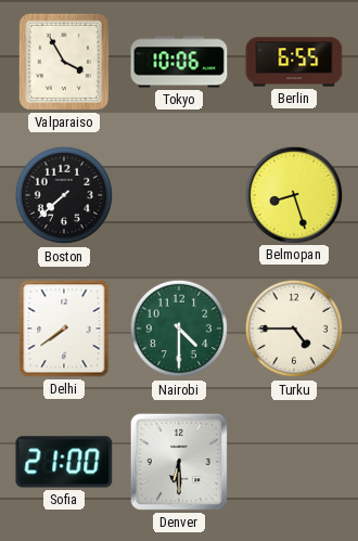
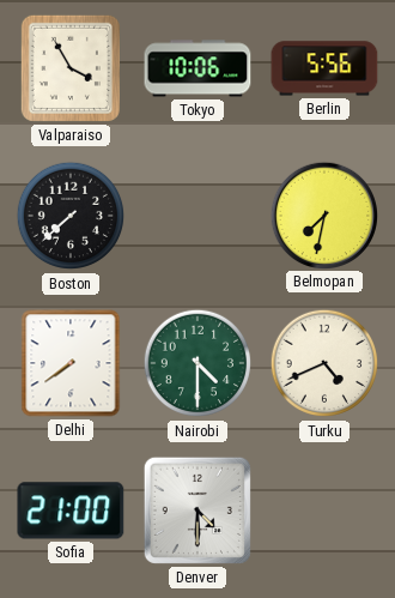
Berlin: 6:55 -> 5:56
Belmopan: 8:27 -> 7:32
Turku: 4:45 -> 4:41
Denver: 6:30 -> 4:30
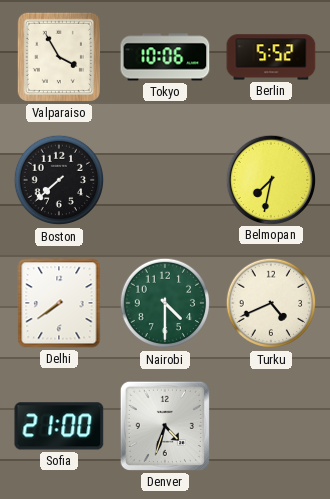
Berlin: 5:56 -> 5:52
Denver: 4:30 -> 4:33
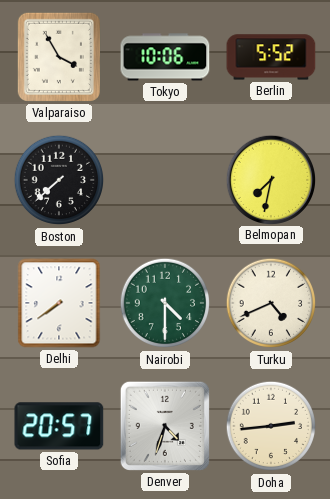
Sofia: 21:00 -> 20:57
Doha: none -> 2:44
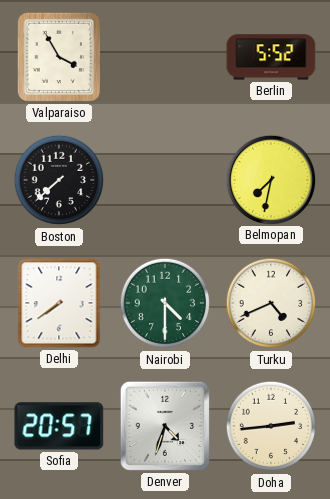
Tokyo: 10:06 -> none
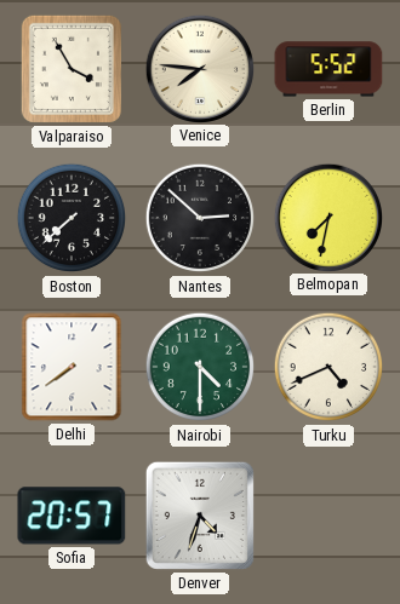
Venice: none -> 7:46
Nantes: none -> 2:52
Doha: 2:44 -> none
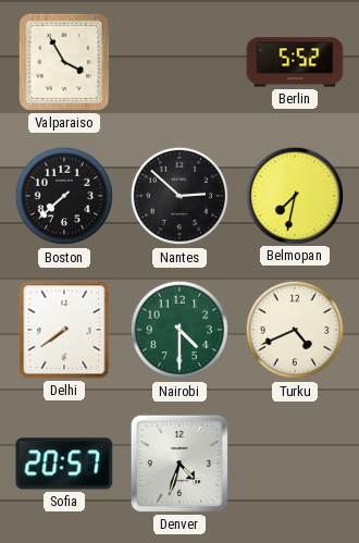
Venice: 7:46 -> none
